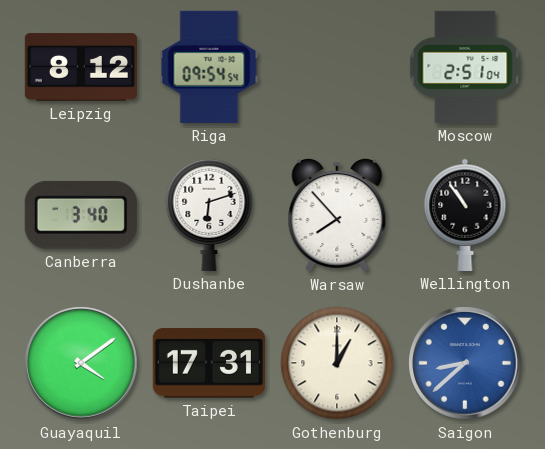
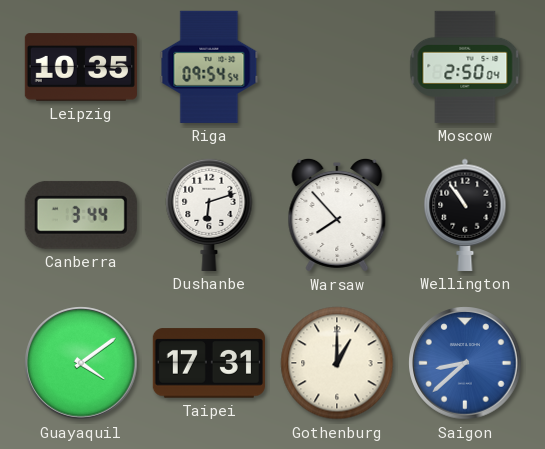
Leipzig: 8:12 -> 10:35
Moscow: 2:51 -> 2:50
Canberra: 3:40 -> 3:44
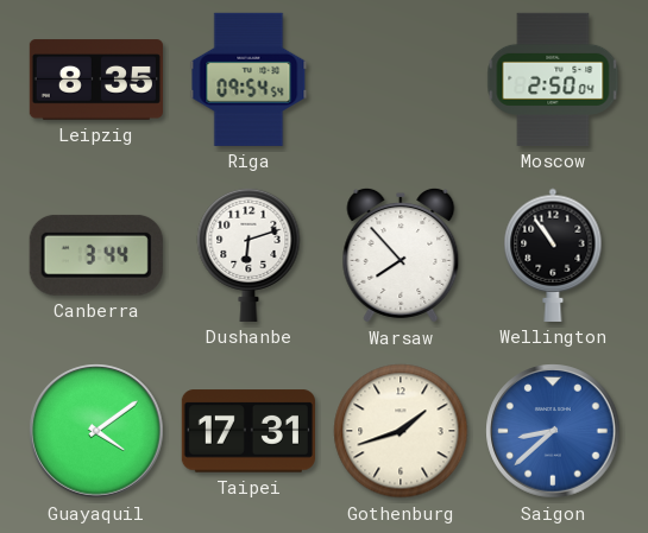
Leipzig: 10:35 -> 8:35
Gothenburg: 1:00 -> 1:42
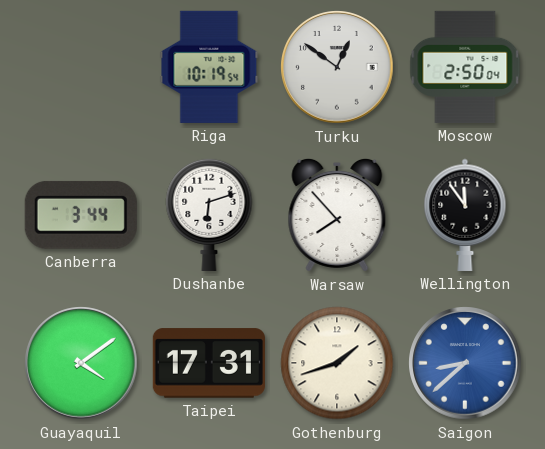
Leipzig: 8:35 -> none
Riga: 09:54 -> 10:19
Turku: none -> 12:51
Wellington: 10:54 -> 11:54
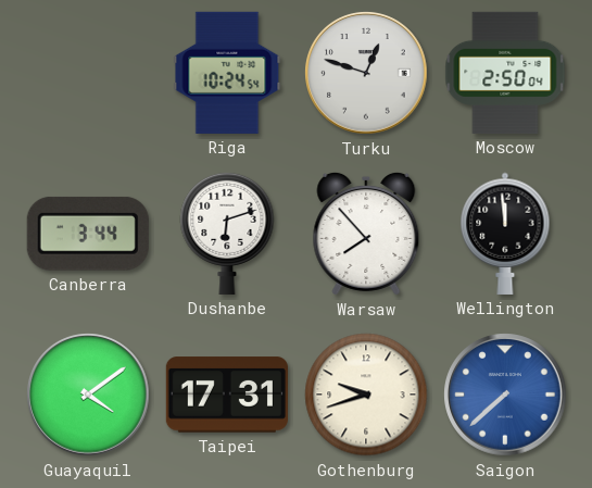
Riga: 10:19 -> 10:24
Turku: 12:51 -> 12:48
Wellington: 11:54 -> 11:59
Gothenburg: 1:42 -> 9:42
Saigon: 8:38 -> 7:38
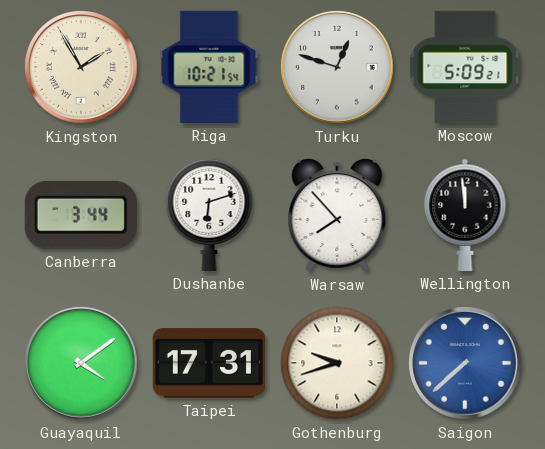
Kingston: none -> 1:55
Riga: 10:24 -> 10:21
Moscow: 2:50 -> 5:09
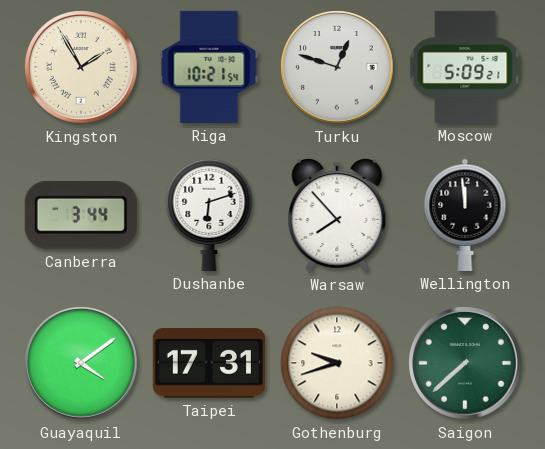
Saigon dial: blue -> green
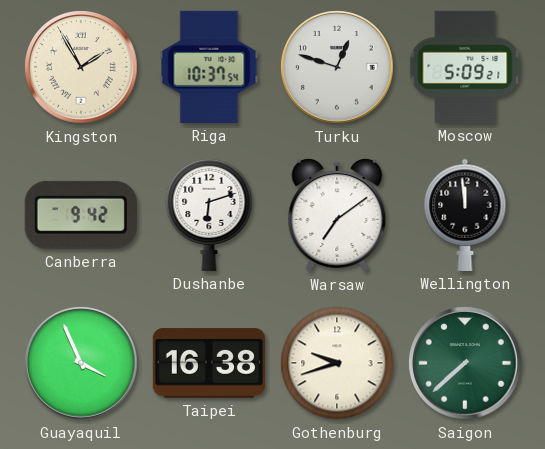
Riga: 10:21 -> 10:37
Canberra: 3:44 -> 9:42
Warsaw: 7:53 -> 7:09
Guayaquil: 4:09 -> 3:56
Taipei: 17:31 -> 16:38
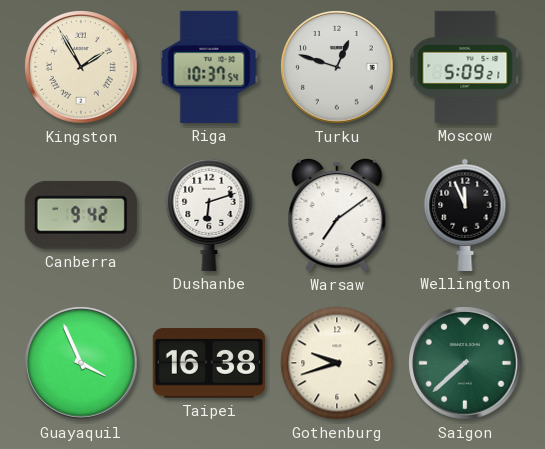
Wellington: 11:59 -> 11:56
